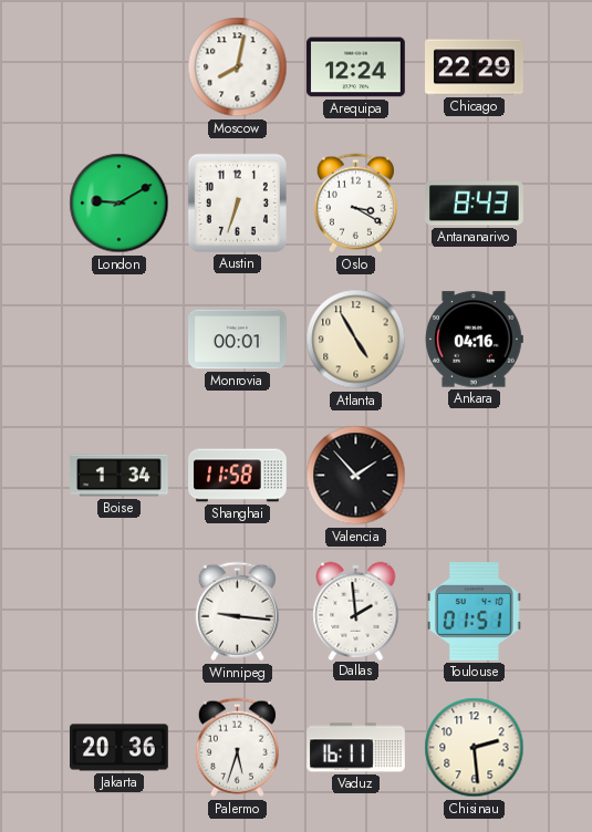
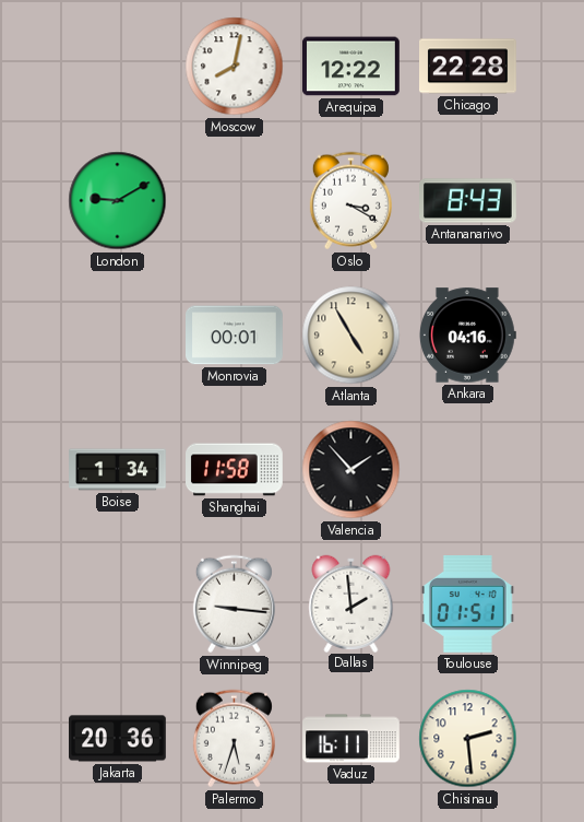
Arequipa: 12:24 -> 12:22
Chicago: 22:29 -> 22:28
Austin: 6:33 -> none
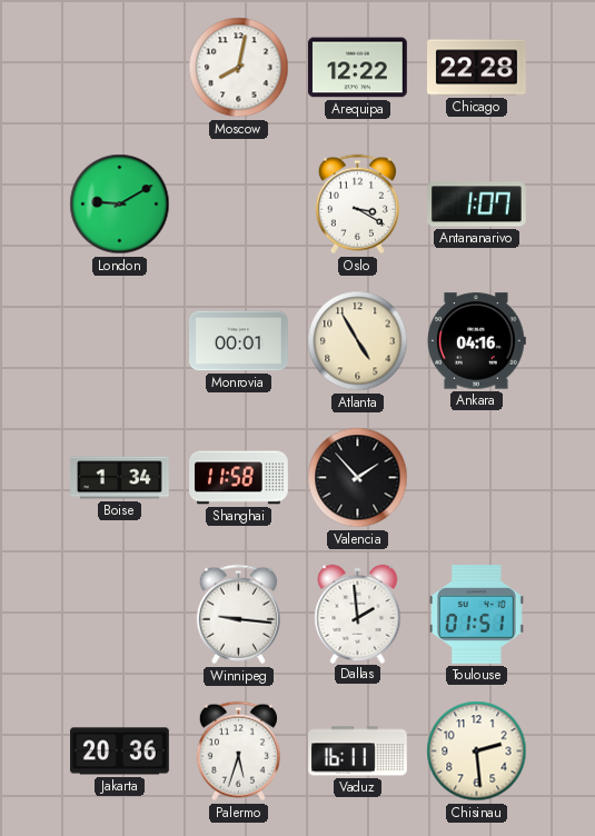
Antananarivo: 8:43 -> 1:07
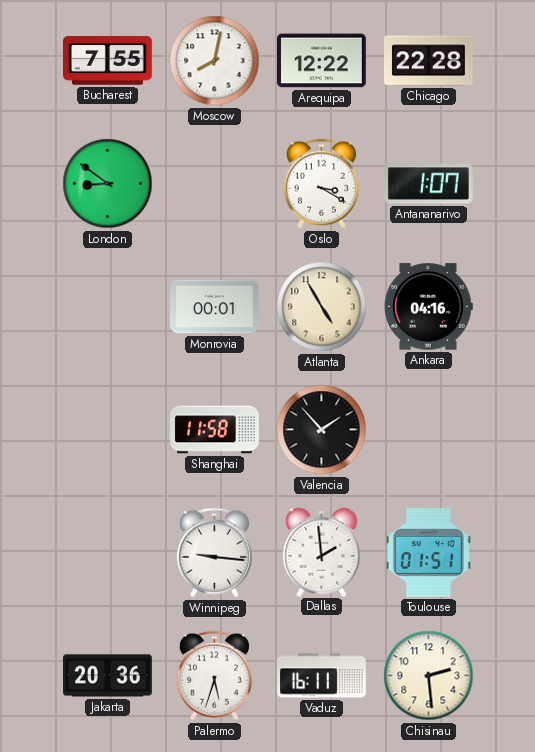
Bucharest: none -> 7:55
London: 9:10 -> 8:51
Boise: 1:34 -> none
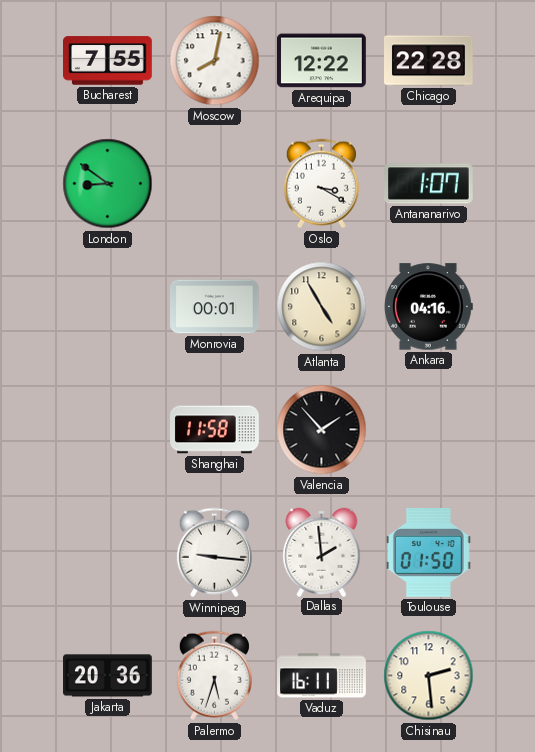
Toulouse: 01:51 -> 01:50
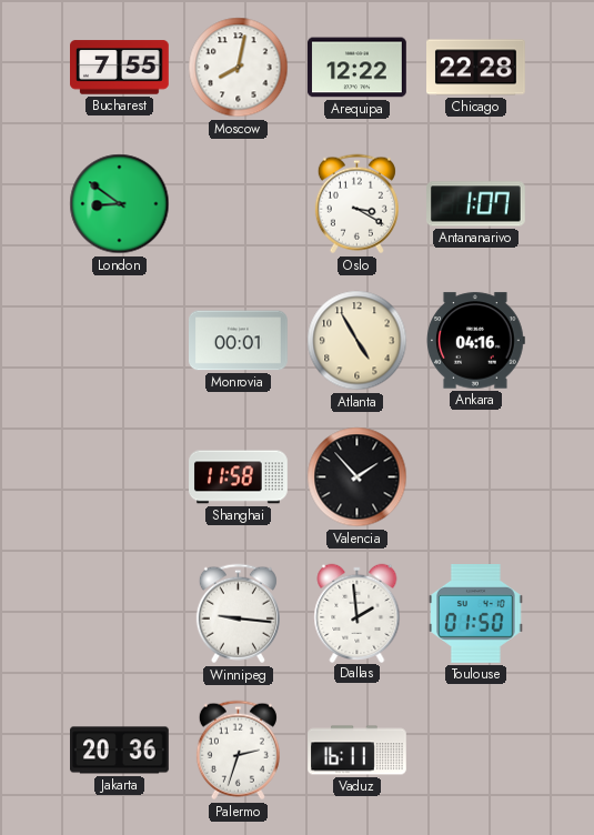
Palermo: 5:33 -> 2:33
Chisinau: 2:29 -> none
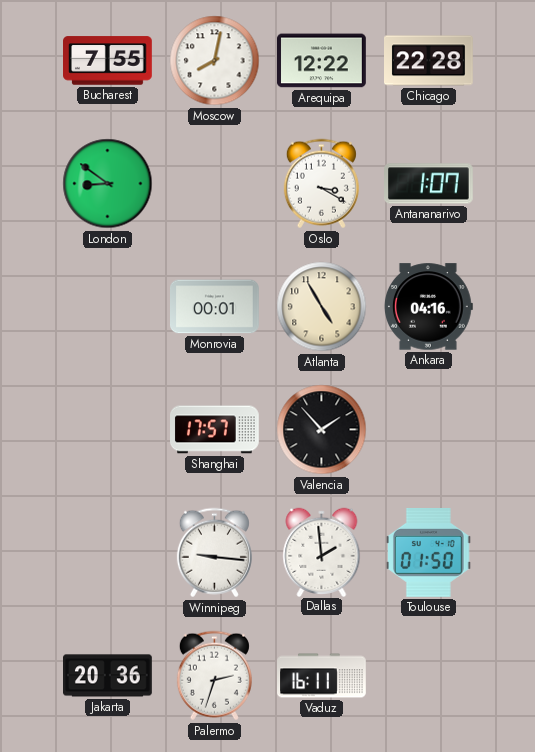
Shanghai: 11:58 -> 17:57
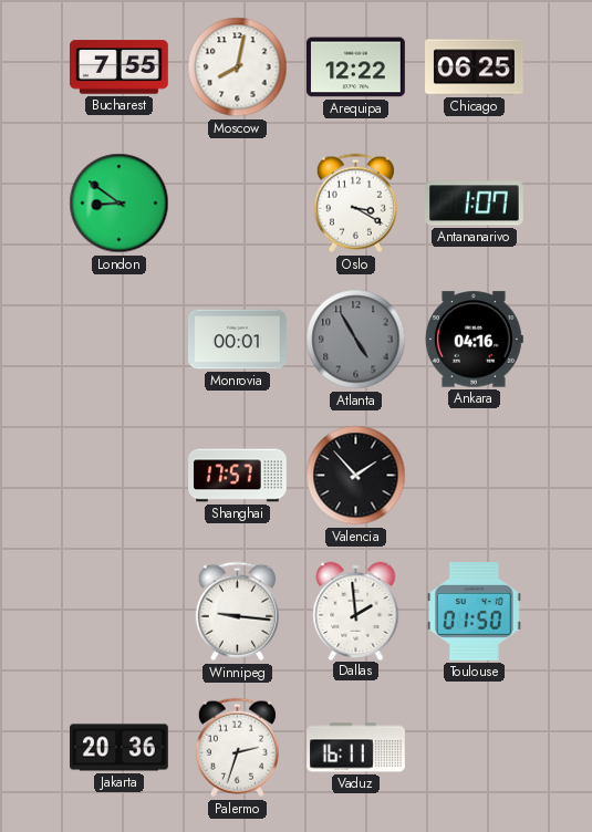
Chicago: 22:28 -> 06:25
Atlanta dial: cream -> grey
